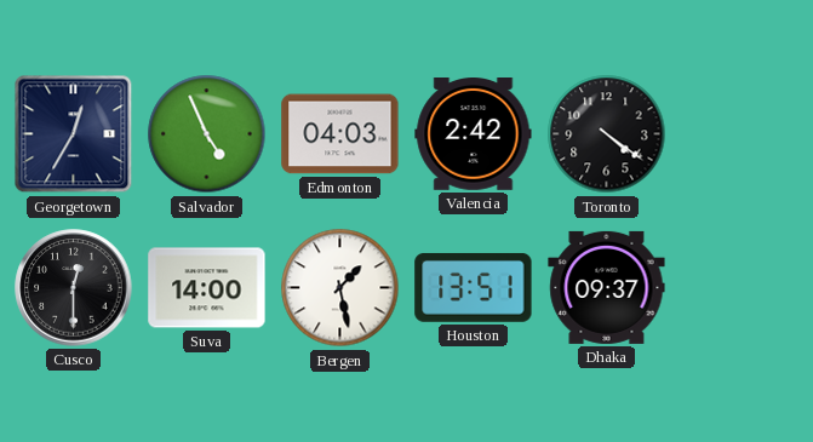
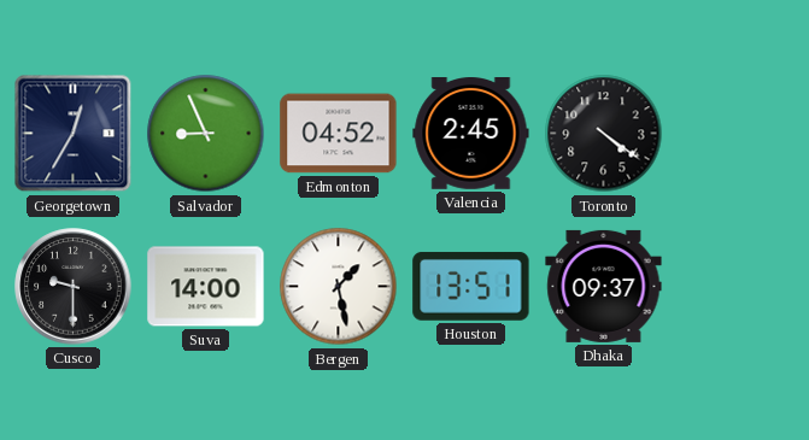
Salvador: 4:56 -> 8:56
Edmonton: 04:03 -> 04:52
Valencia: 2:42 -> 2:45
Cusco: 12:30 -> 9:30
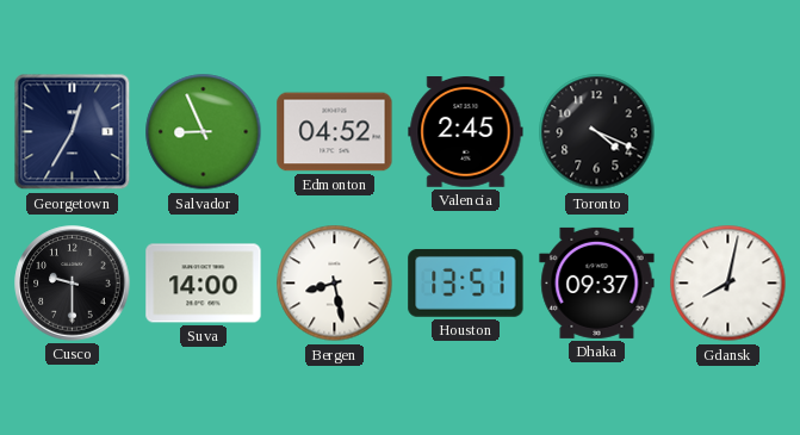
Toronto: 4:21 -> 4:19
Bergen: 1:28 -> 8:28
Gdansk: none -> 8:02
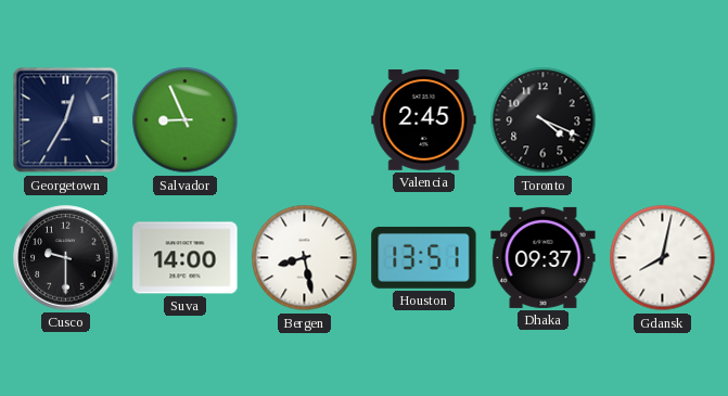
Edmonton: 04:52 -> none
